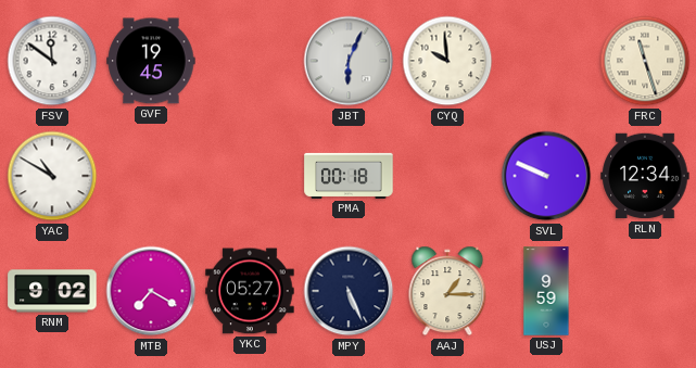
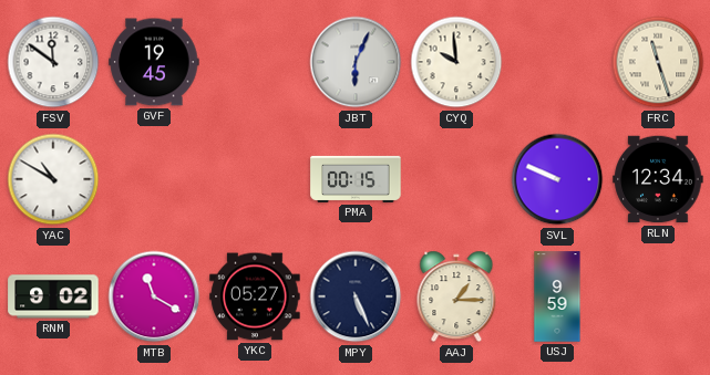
PMA: 00:18 -> 00:15
MTB: 7:20 -> 11:20
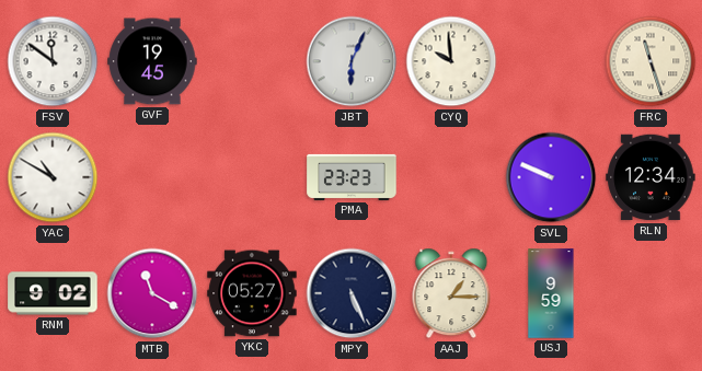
PMA: 00:15 -> 23:23
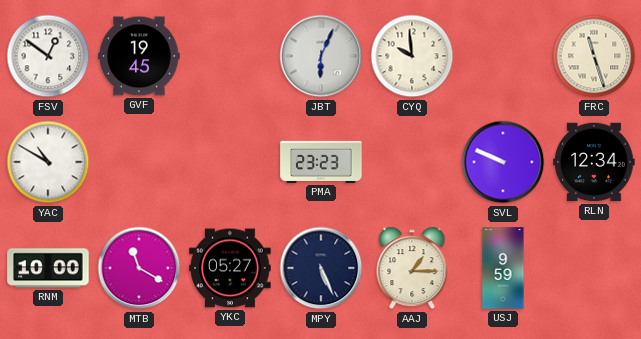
FSV: 11:51 -> 12:51
RNM: 9:02 -> 10:00
